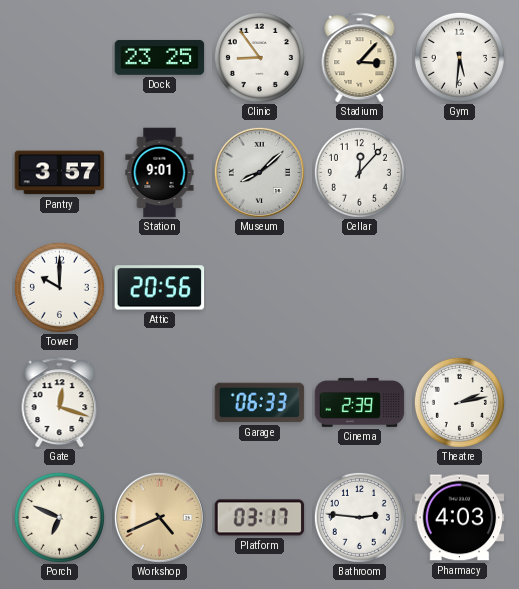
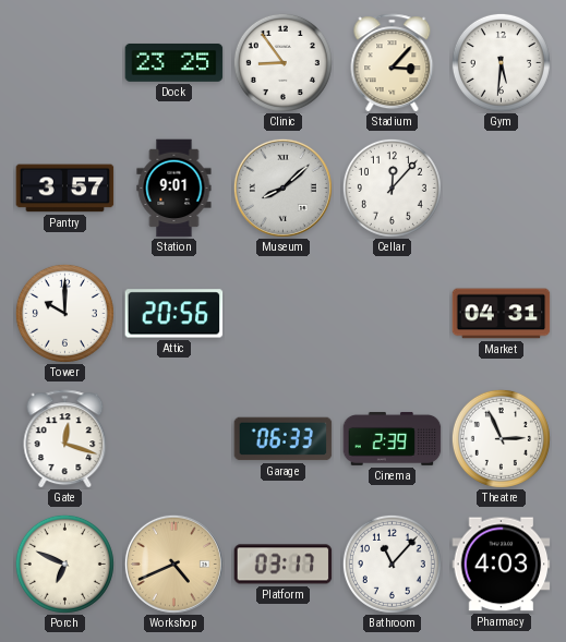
Market: none -> 04:31
Theatre: 2:13 -> 2:56
Bathroom: 2:46 -> 11:07
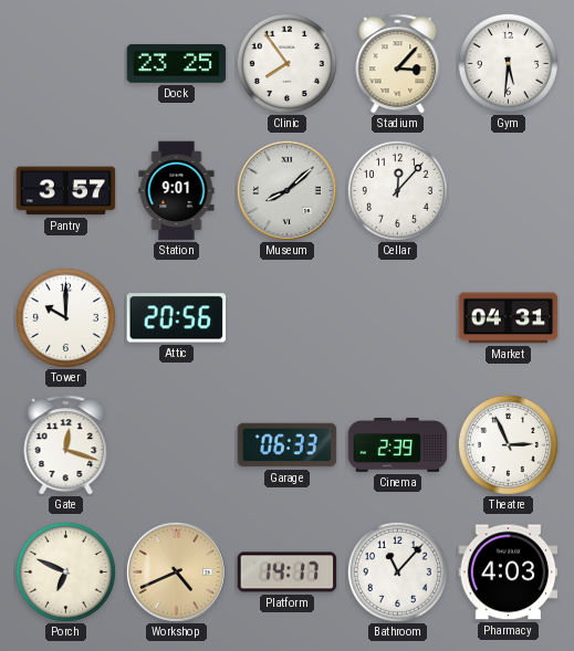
Clinic: 8:54 -> 7:54
Platform: 03:17 -> 14:17
